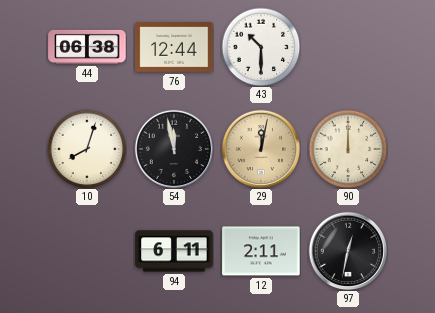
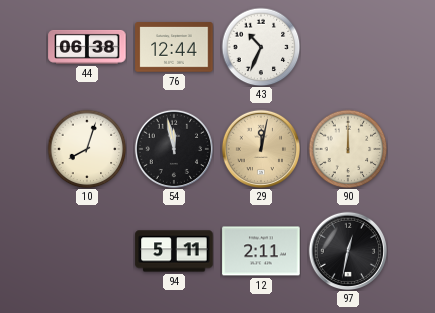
43: 10:30 -> 10:34
94: 6:11 -> 5:11
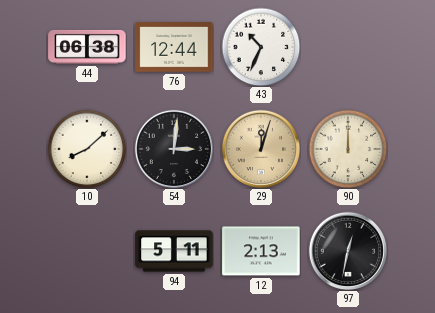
10: 8:03 -> 8:08
54: 11:58 -> 3:01
29: 12:02 -> 12:03
12: 2:11 -> 2:13
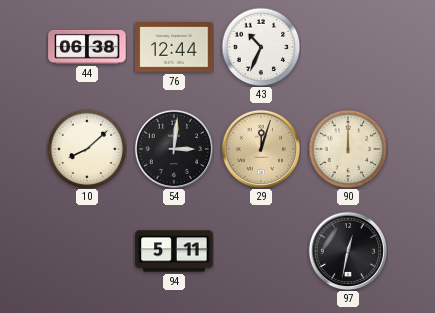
12: 2:13 -> none
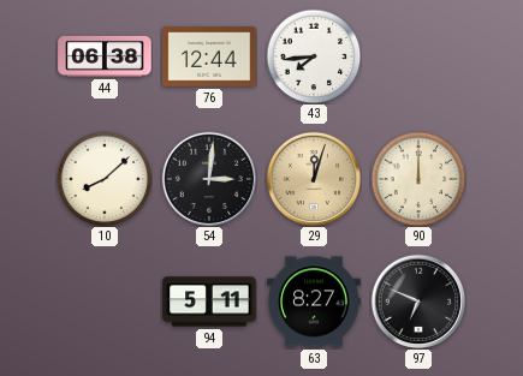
43: 10:34 -> 7:44
63: none -> 8:27
97: 12:32 -> 6:49
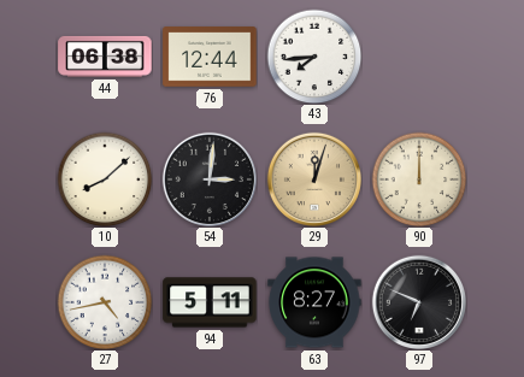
27: none -> 4:43
